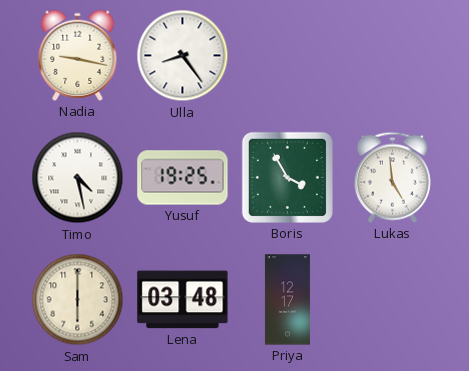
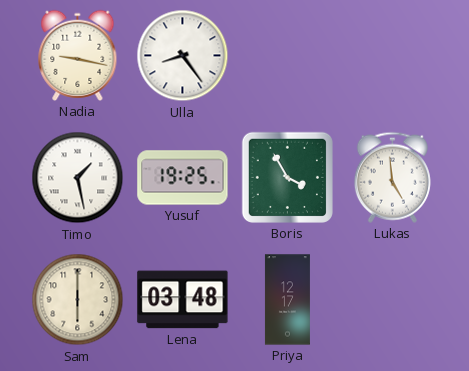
Timo: 4:28 -> 1:28
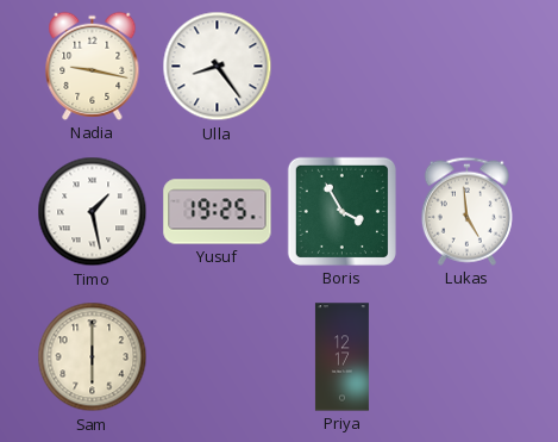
Lena: 03:48 -> none
